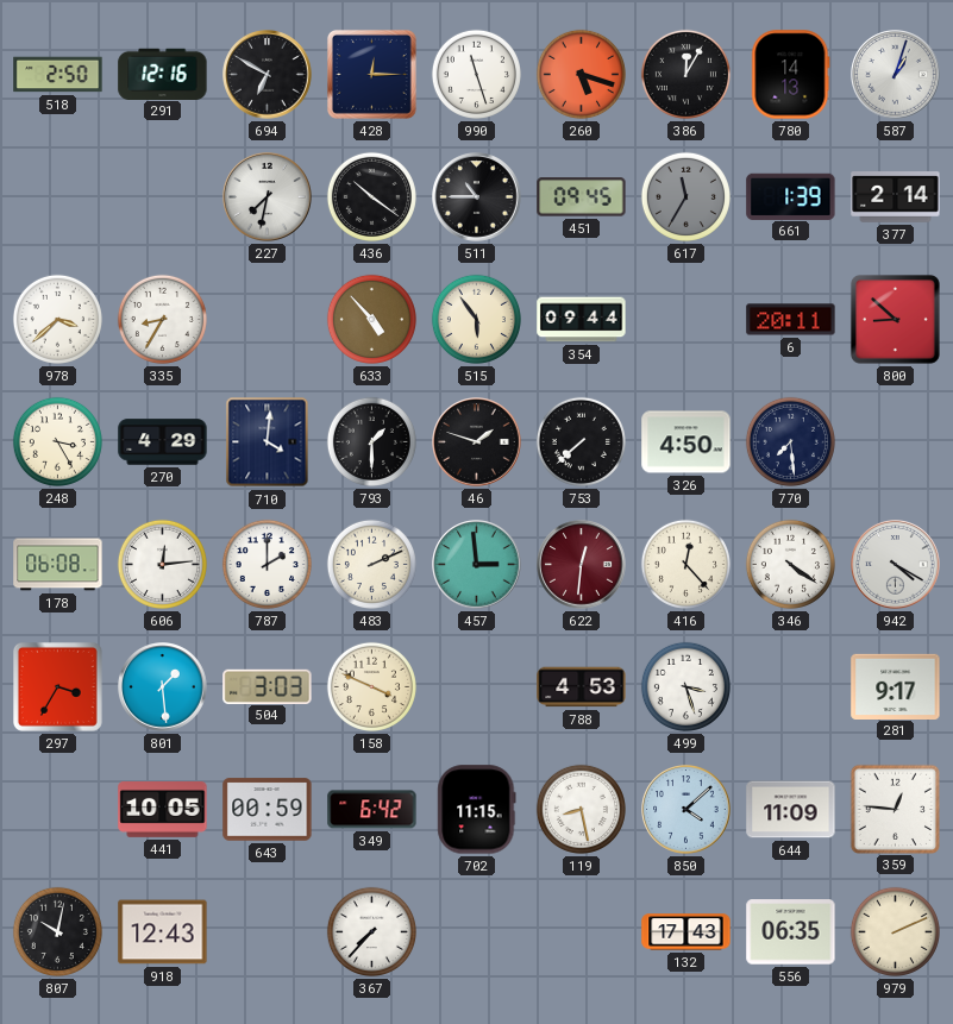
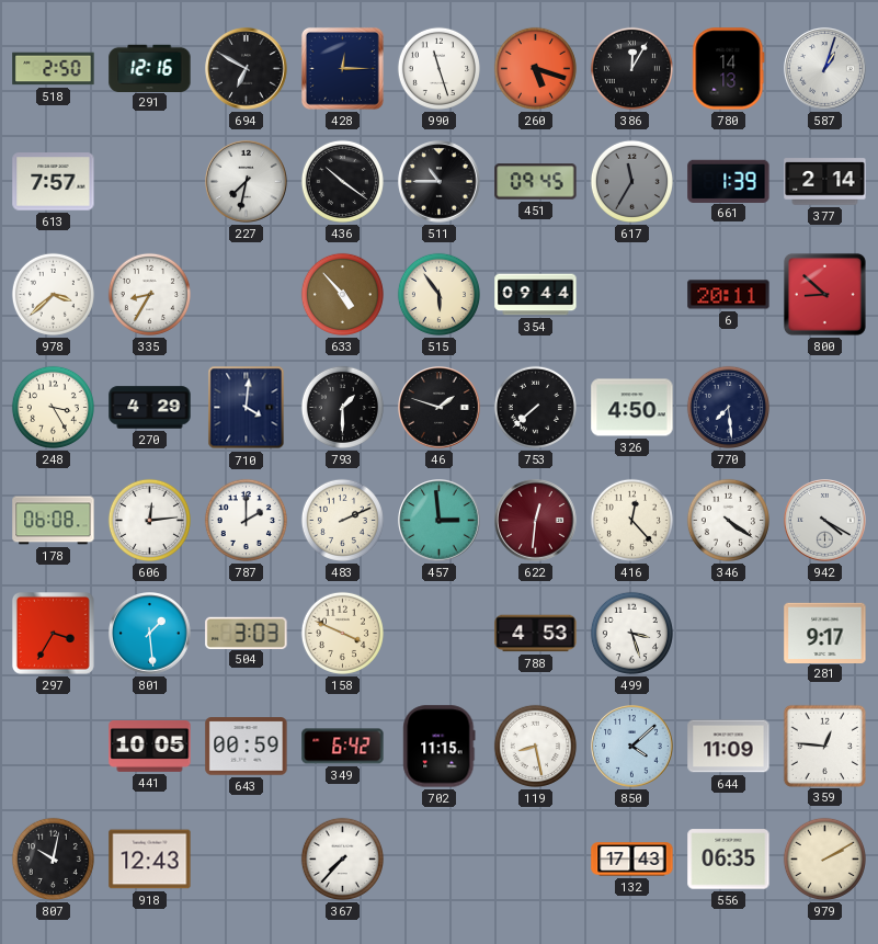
613: none -> 7:57
979: 2:11 -> 2:10
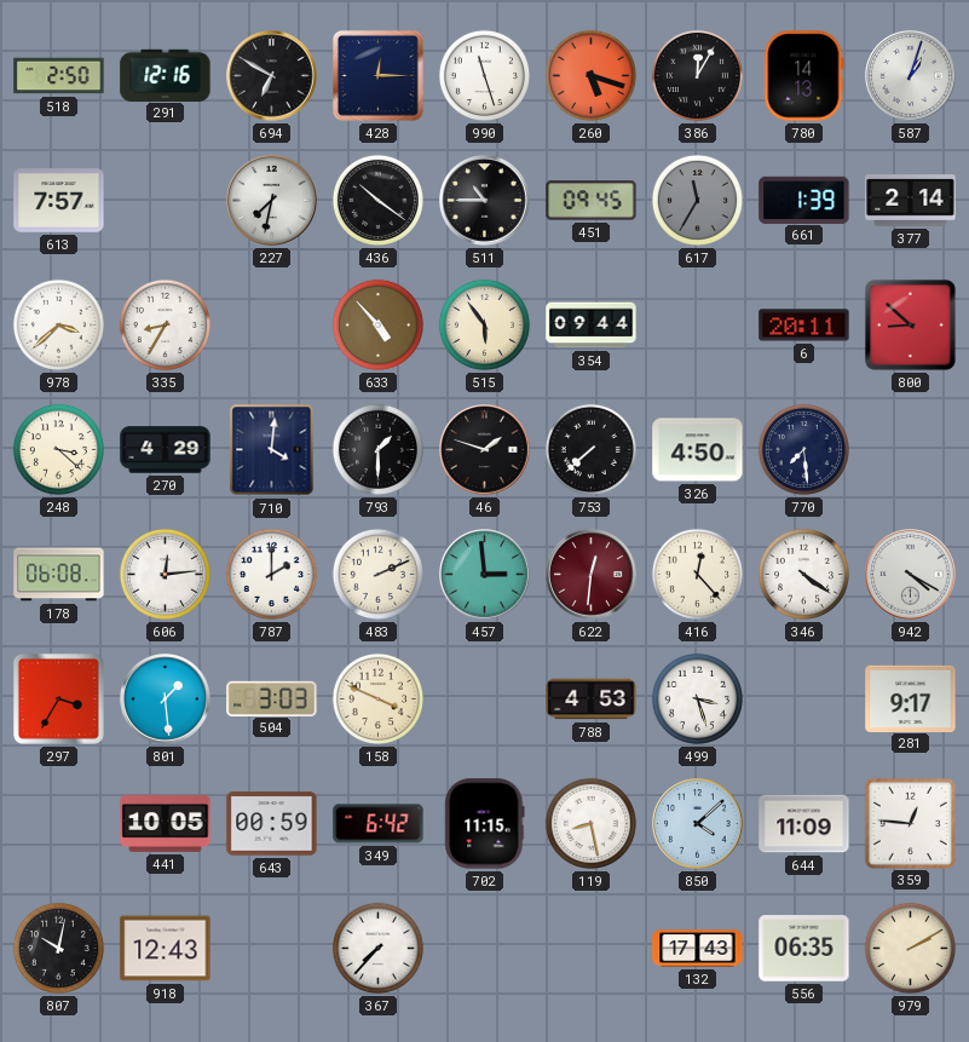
248: 3:25 -> 3:22
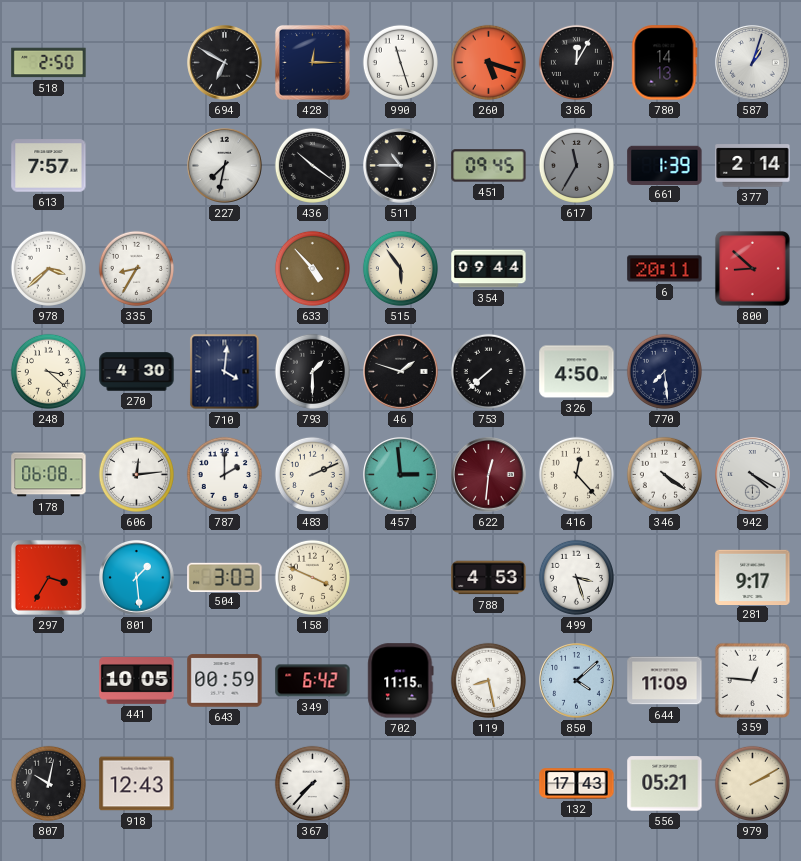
291: 12:16 -> none
270: 4:29 -> 4:30
556: 06:35 -> 05:21
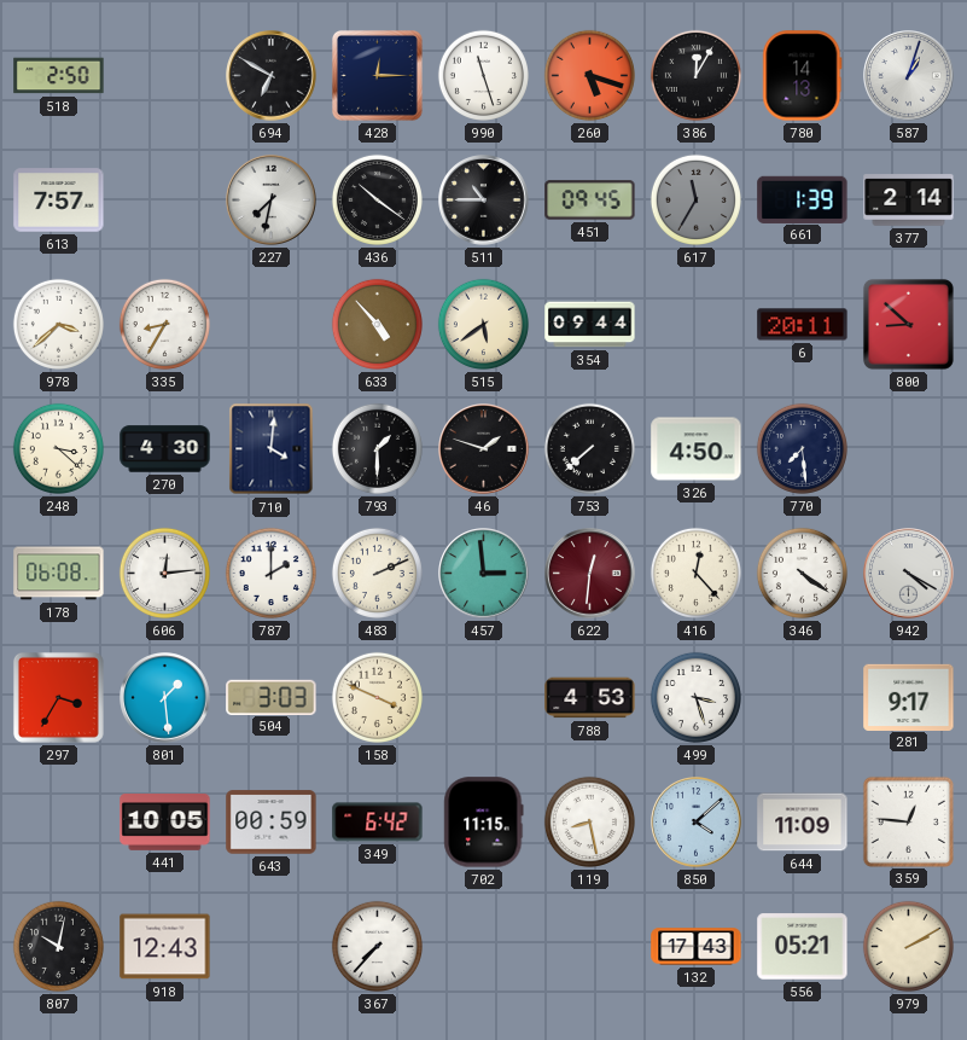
515: 5:54 -> 5:39
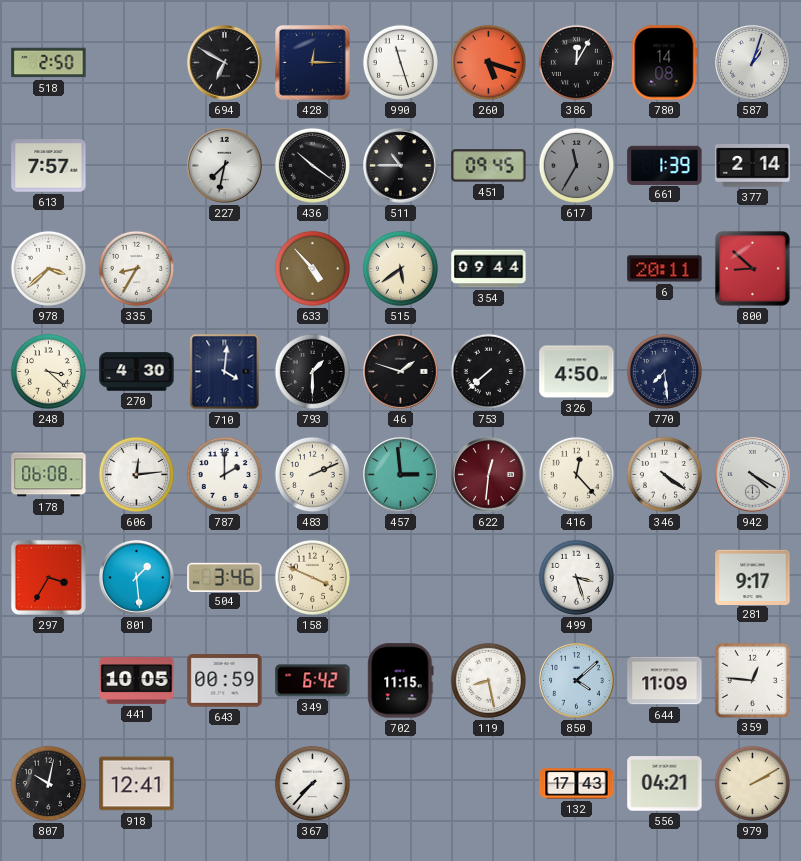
780: 14:13 -> 14:08
504: 3:03 -> 3:46
788: 4:53 -> none
918: 12:43 -> 12:41
556: 05:21 -> 04:21
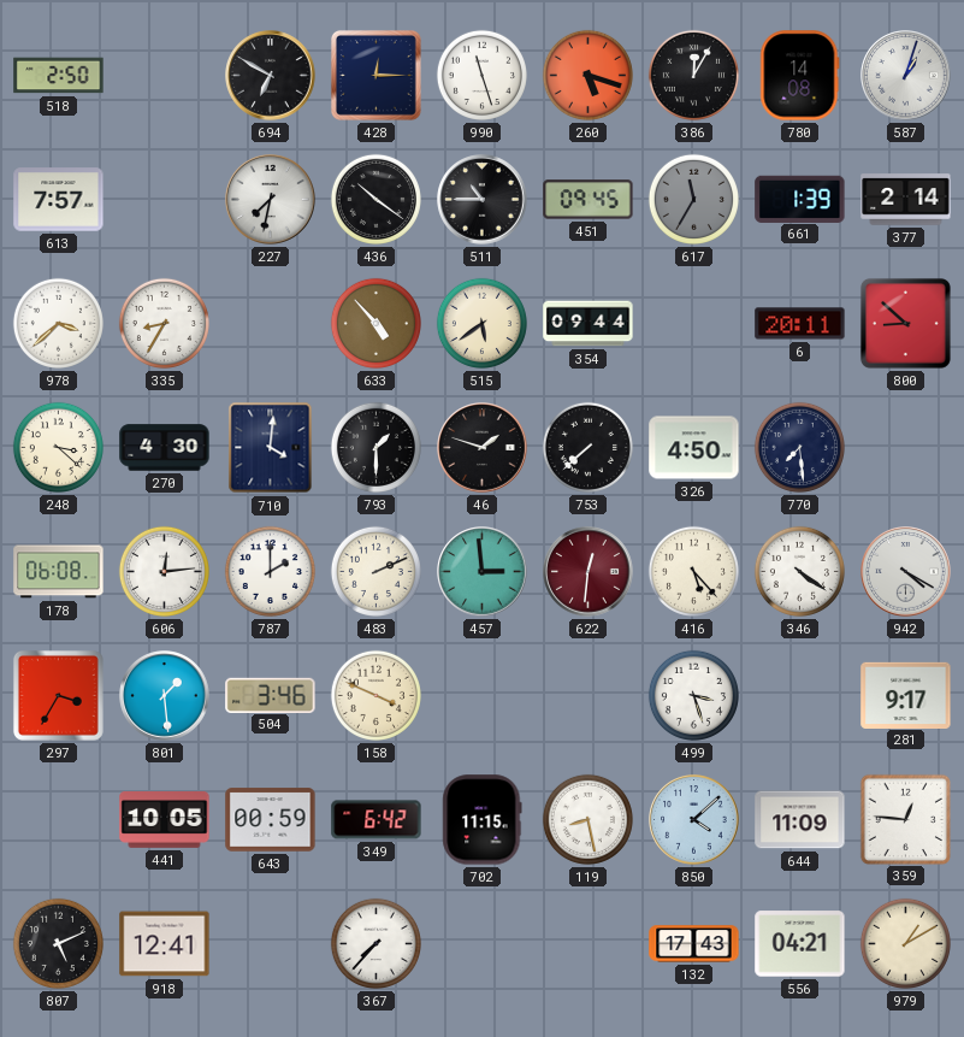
416: 12:23 -> 5:23
807: 10:02 -> 5:11
979: 2:10 -> 1:10
